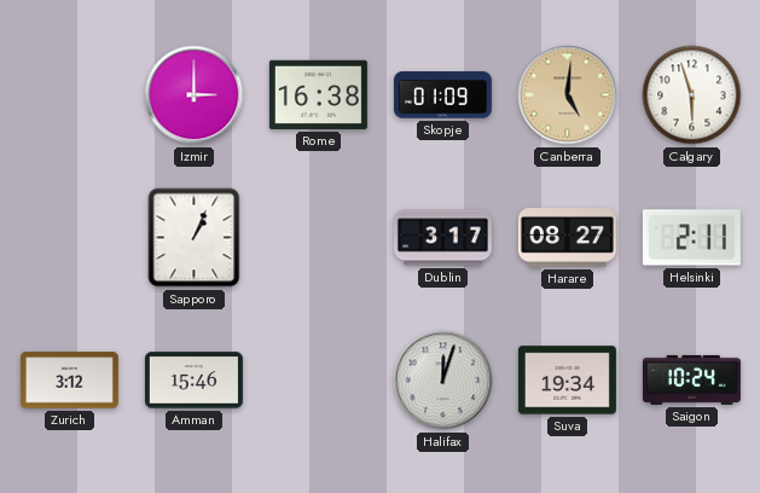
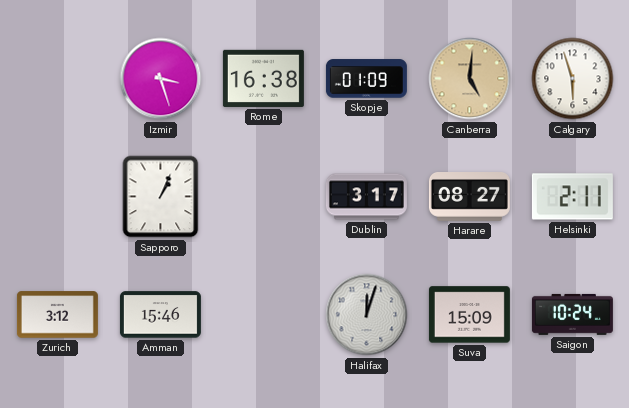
Izmir: 3:00 -> 3:27
Suva: 19:34 -> 15:09
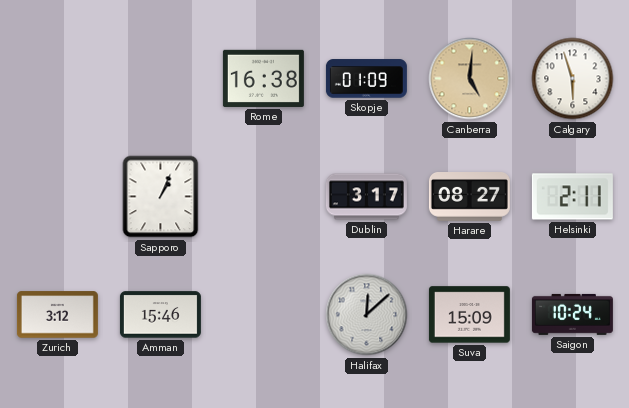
Izmir: 3:27 -> none
Halifax: 12:03 -> 12:08
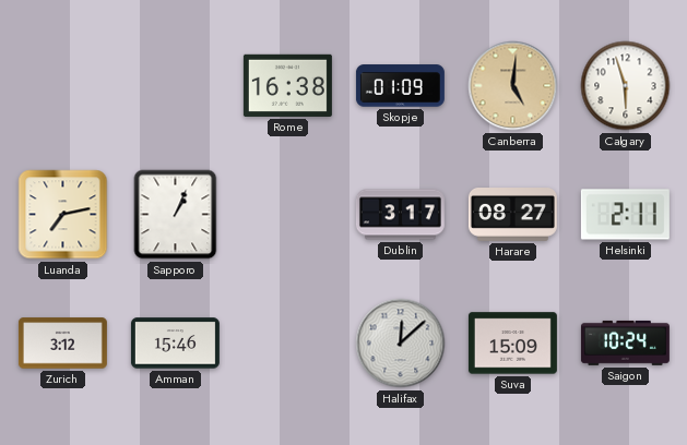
Luanda: none -> 7:13
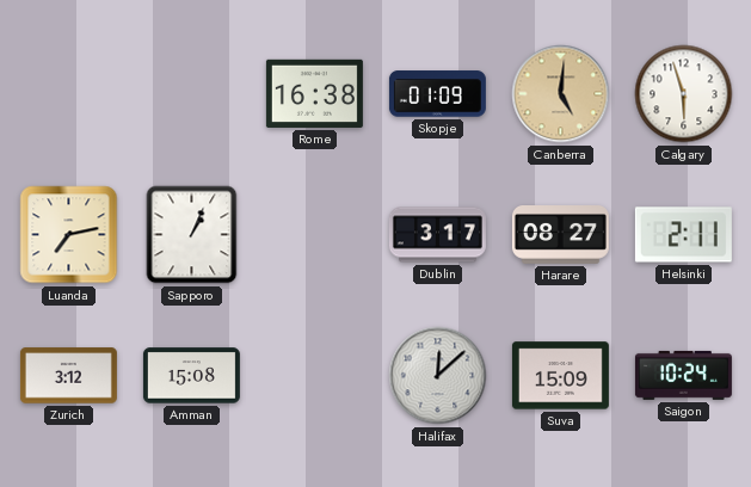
Amman: 15:46 -> 15:08
